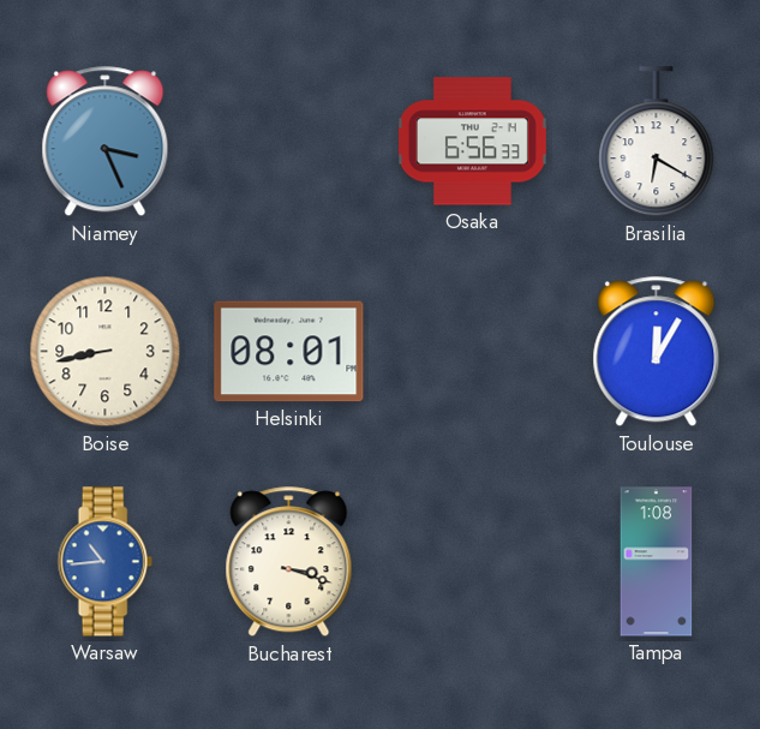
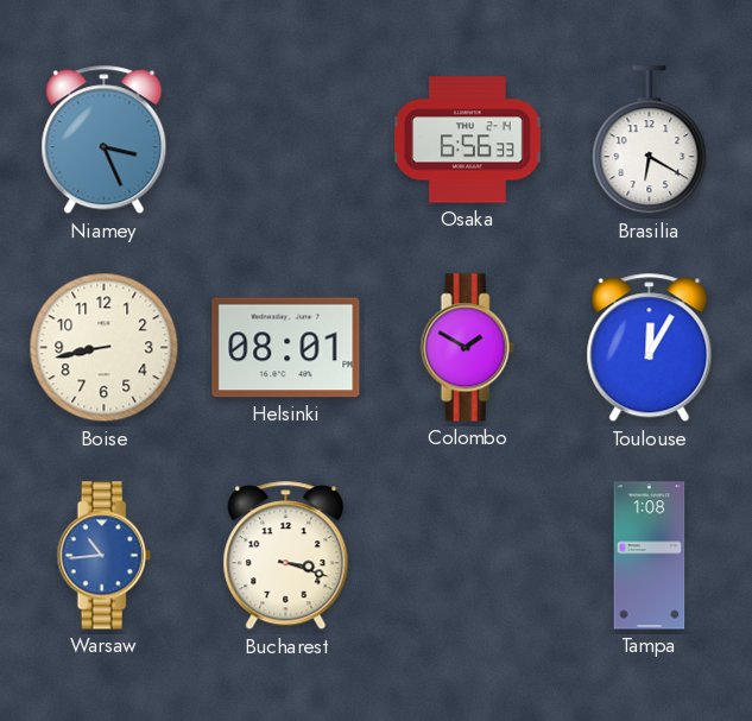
Colombo: none -> 1:50
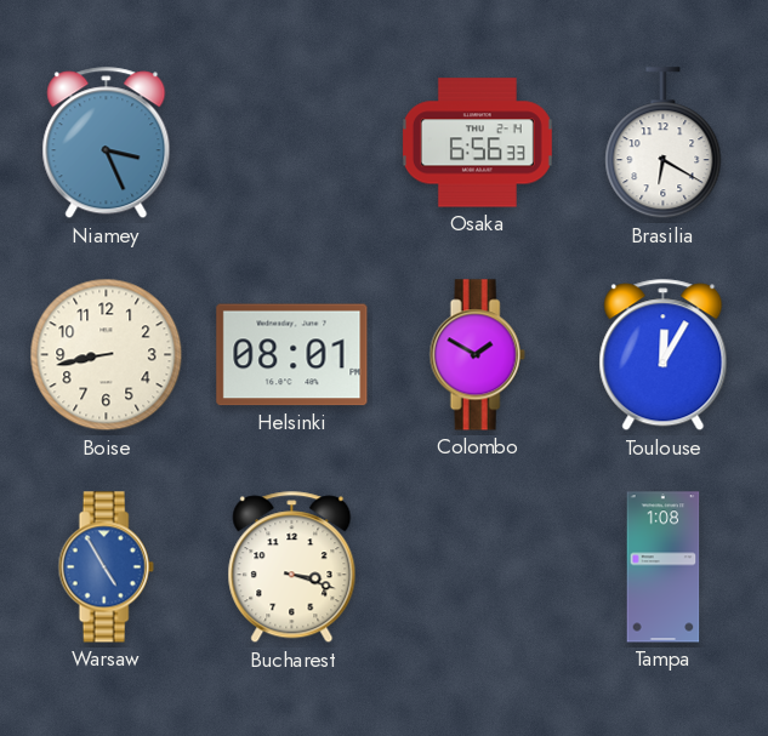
Warsaw: 10:44 -> 4:55
